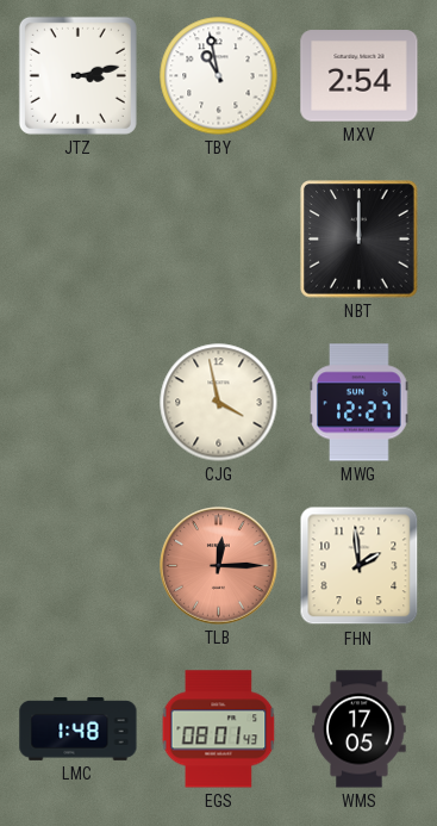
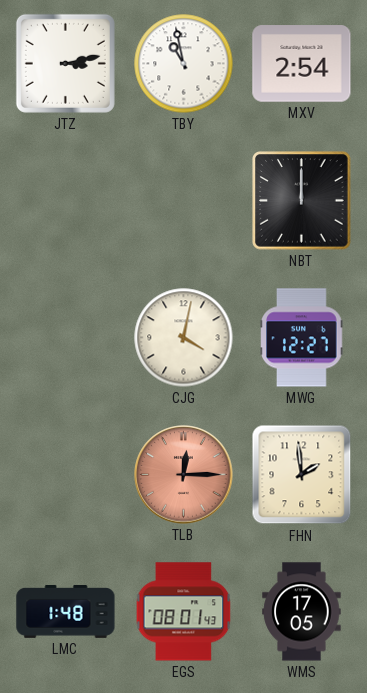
CJG: 3:58 -> 4:02
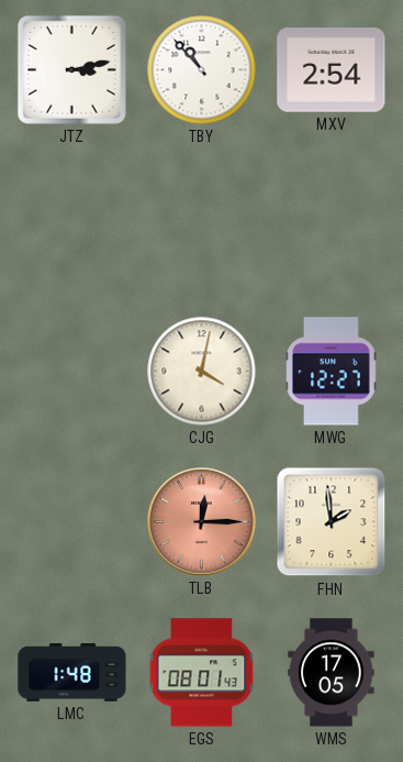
TBY: 10:58 -> 10:53
NBT: 12:00 -> none
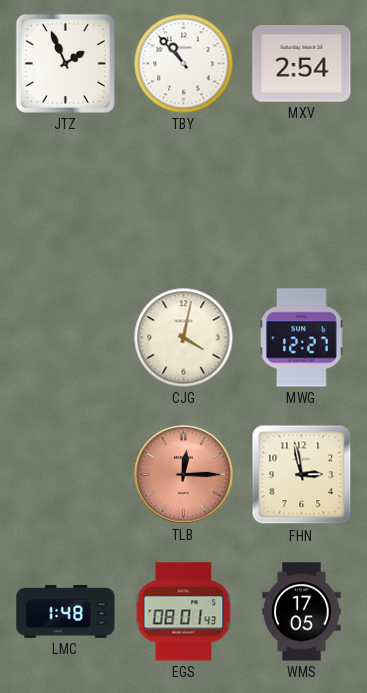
JTZ: 3:13 -> 1:56
FHN: 1:59 -> 2:58
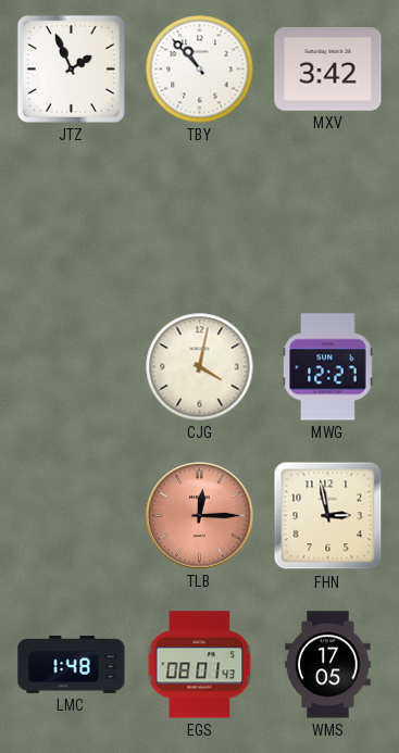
MXV: 2:54 -> 3:42
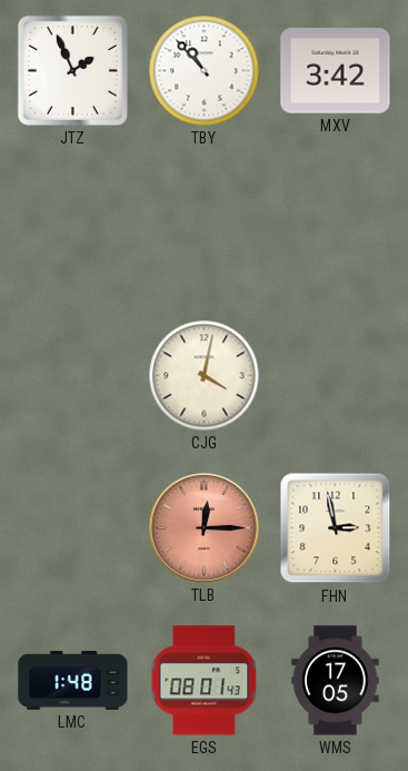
MWG: 12:27 -> none
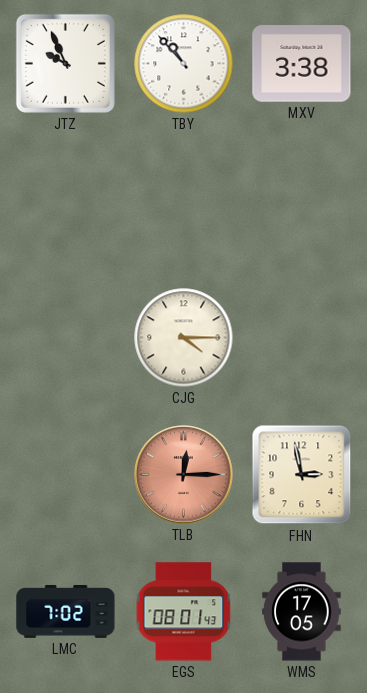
JTZ: 1:56 -> 9:56
MXV: 3:42 -> 3:38
CJG: 4:02 -> 4:15
LMC: 1:48 -> 7:02
